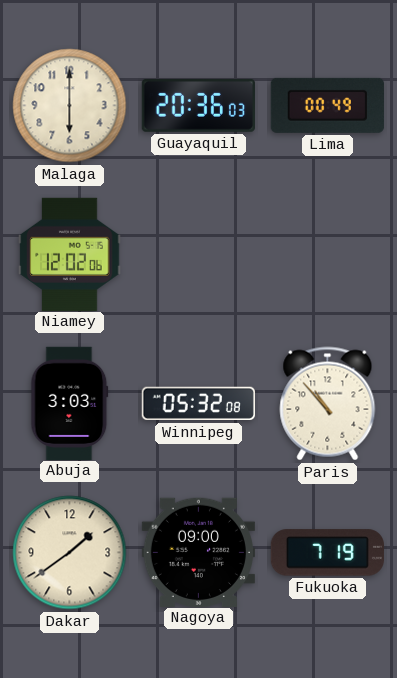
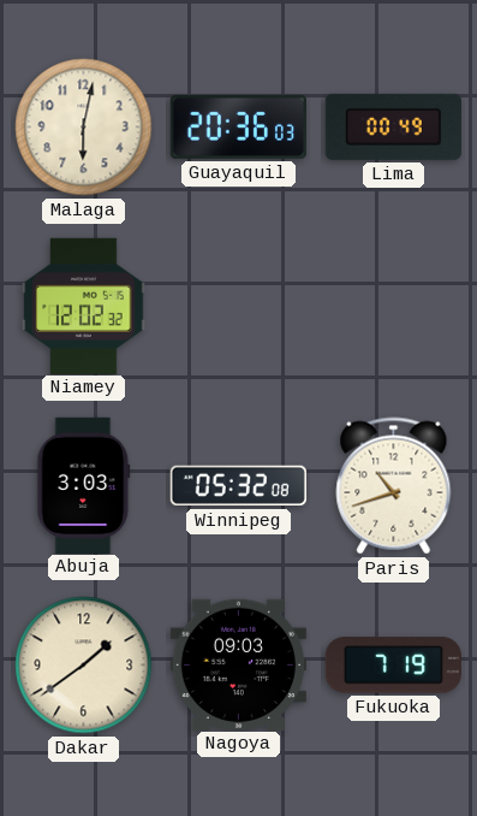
Malaga: 6:00 -> 6:02
Niamey: 12:02:06 -> 12:02:32
Paris: 10:53 -> 10:42
Nagoya: 09:00 -> 09:03
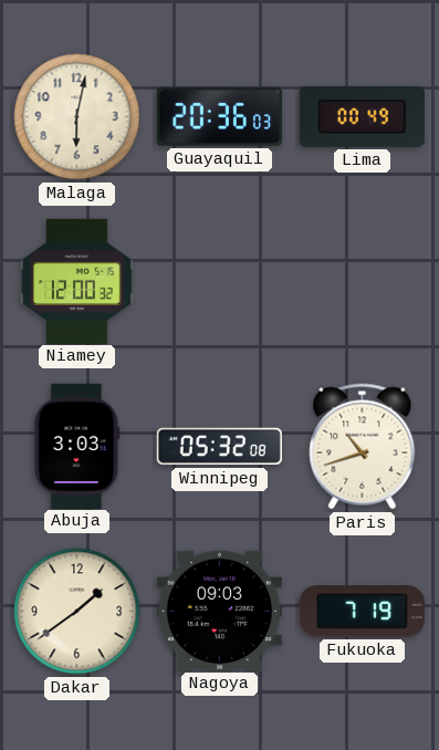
Niamey: 12:02 -> 12:00
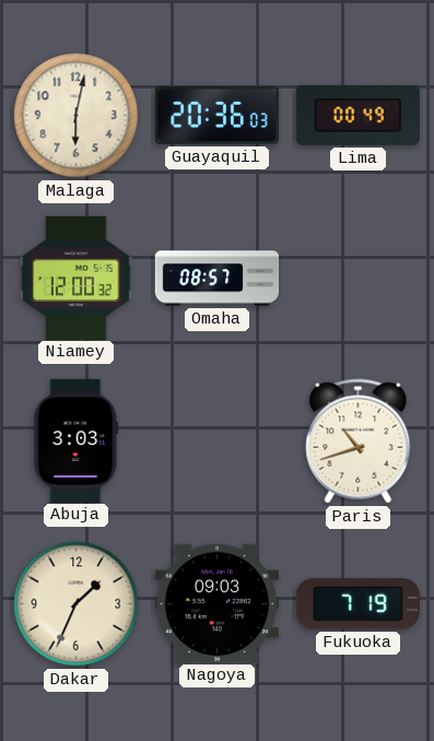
Omaha: none -> 08:57
Winnipeg: 05:32 -> none
Dakar: 1:39 -> 1:34
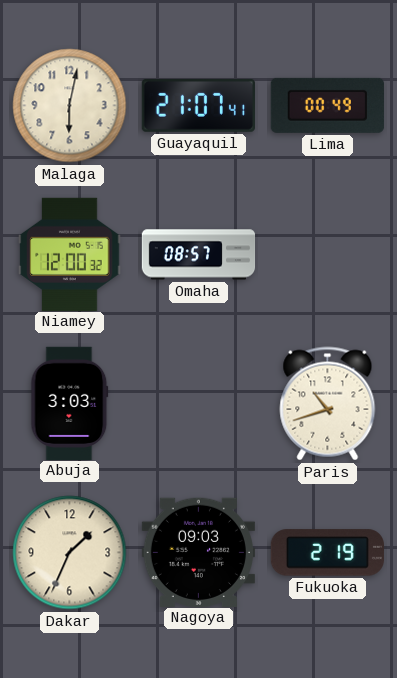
Guayaquil: 20:36 -> 21:07
Fukuoka: 7:19 -> 2:19
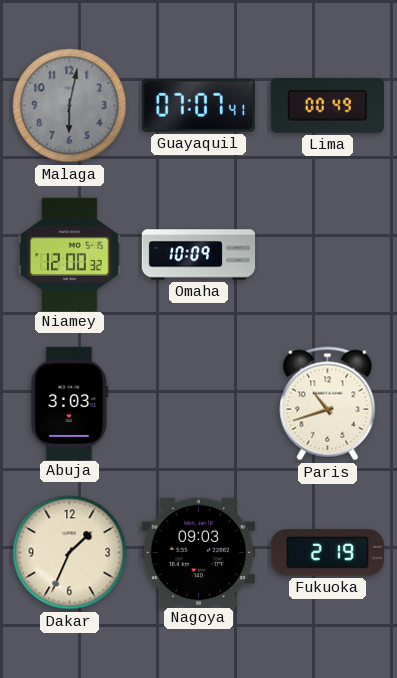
Malaga dial: cream -> grey
Guayaquil: 21:07 -> 07:07
Omaha: 08:57 -> 10:09
